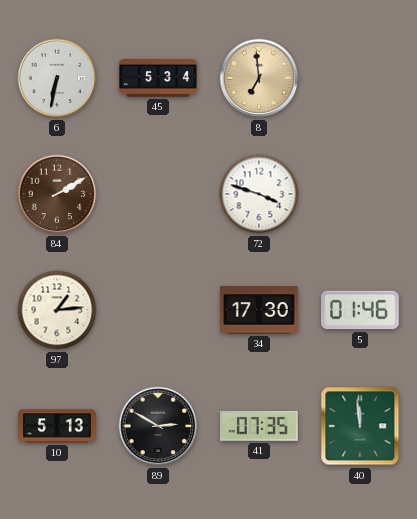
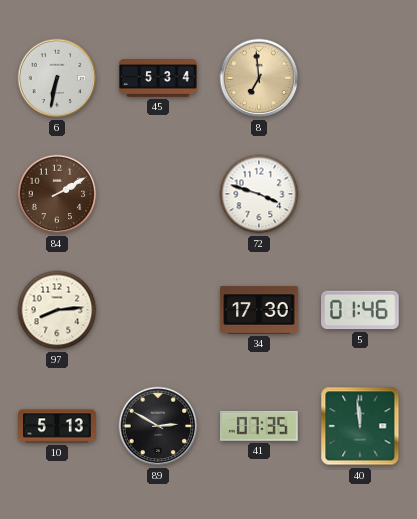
97: 1:14 -> 8:14
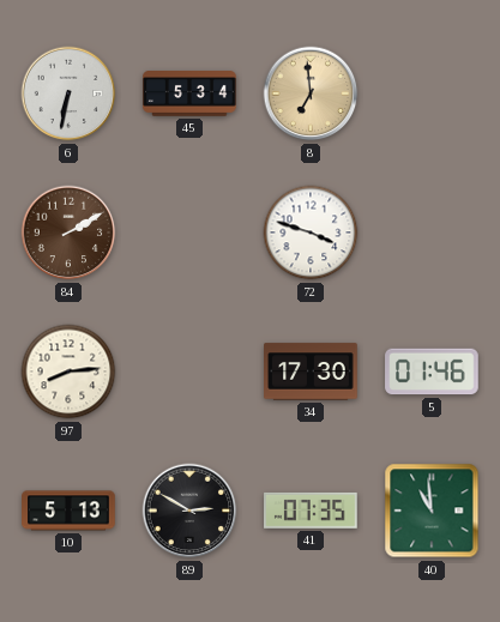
40: 11:59 -> 10:59
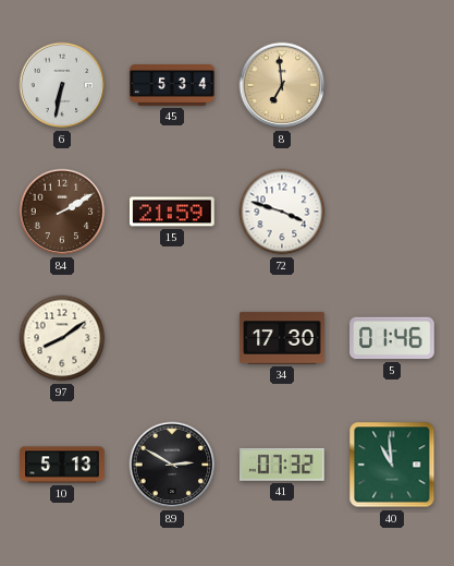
15: none -> 21:59
97: 8:14 -> 8:09
41: 07:35 -> 07:32
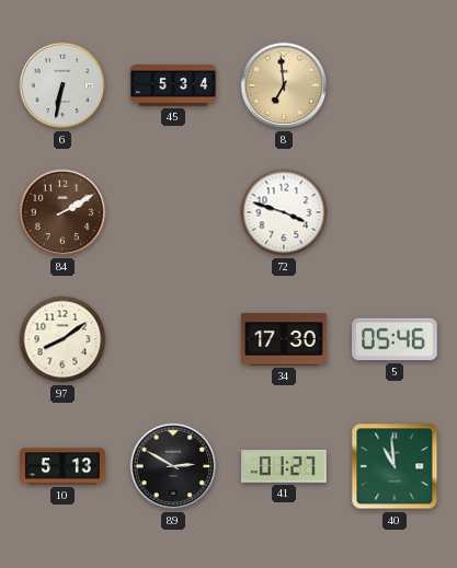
15: 21:59 -> none
5: 01:46 -> 05:46
41: 07:32 -> 01:27
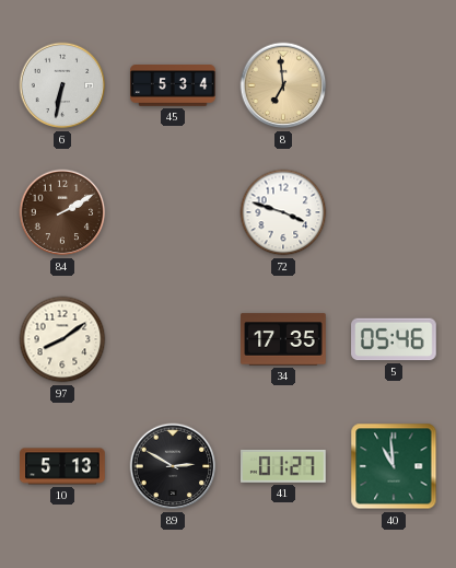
34: 17:30 -> 17:35
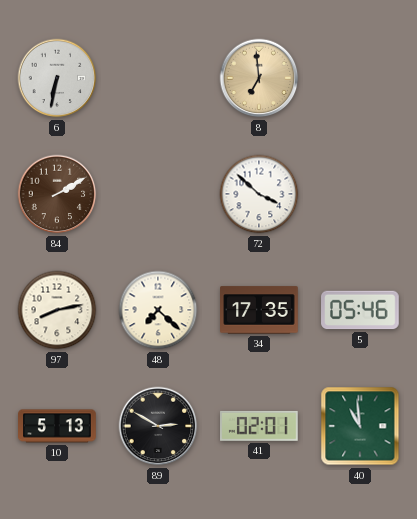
45: 5:34 -> none
72: 3:48 -> 3:52
97: 8:09 -> 8:13
48: none -> 7:22
41: 01:27 -> 02:01
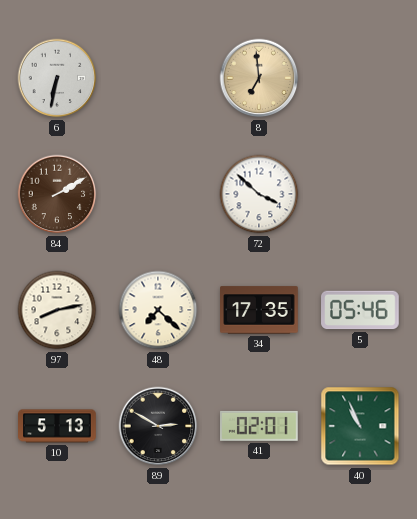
40: 10:59 -> 10:56
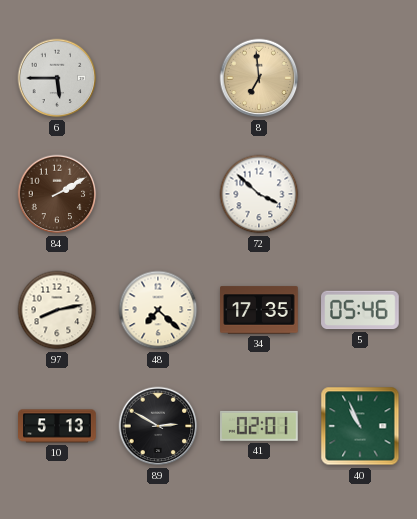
6: 6:32 -> 5:45
